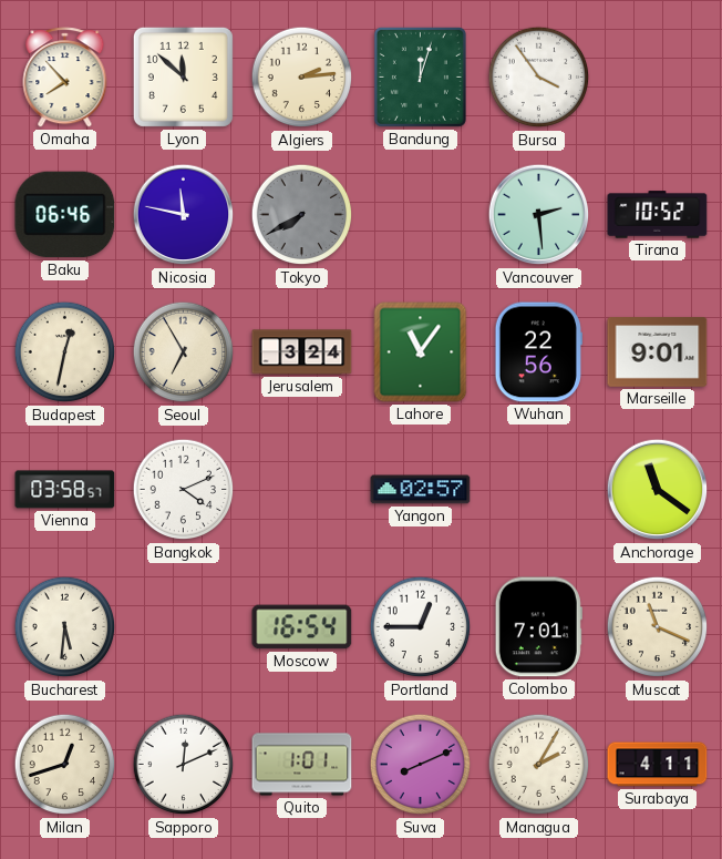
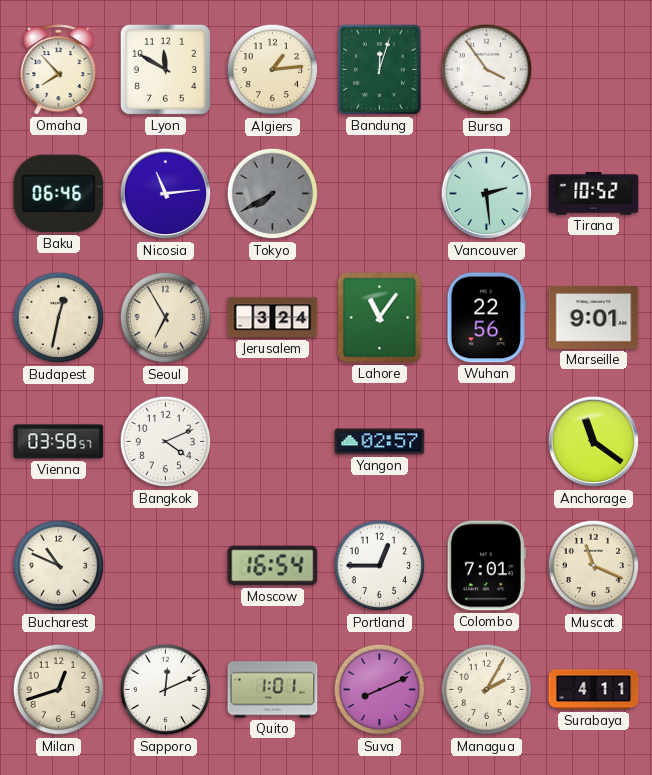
Lyon: 11:52 -> 11:50
Algiers: 2:14 -> 1:14
Nicosia: 11:47 -> 11:14
Bucharest: 5:31 -> 10:49
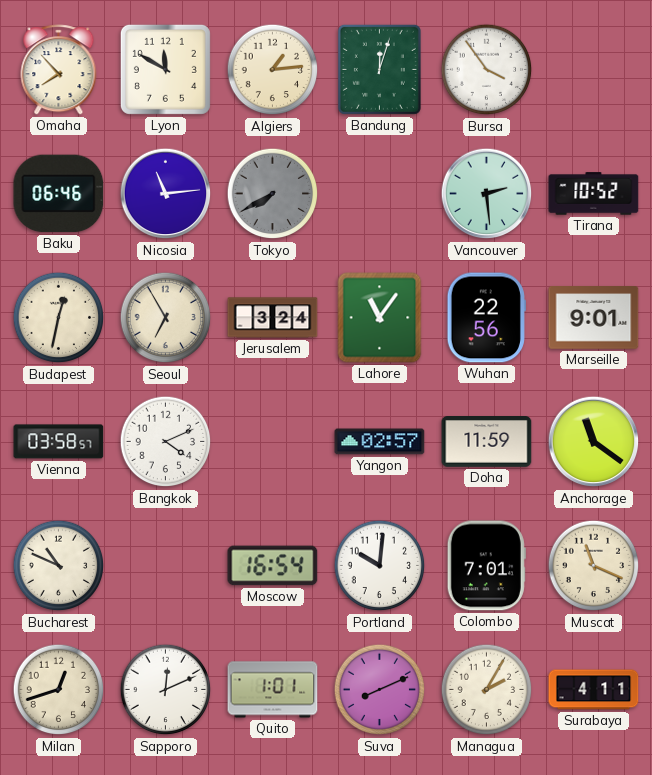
Doha: none -> 11:59
Portland: 12:45 -> 10:01
